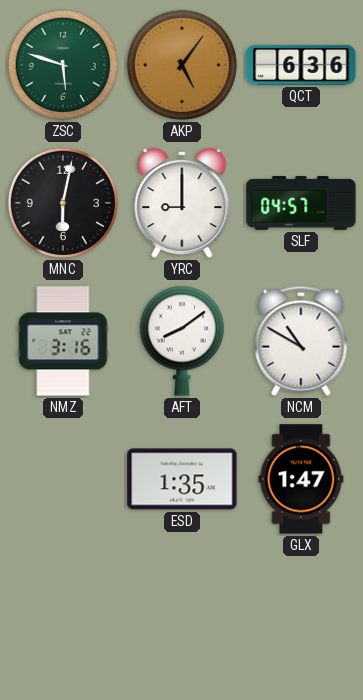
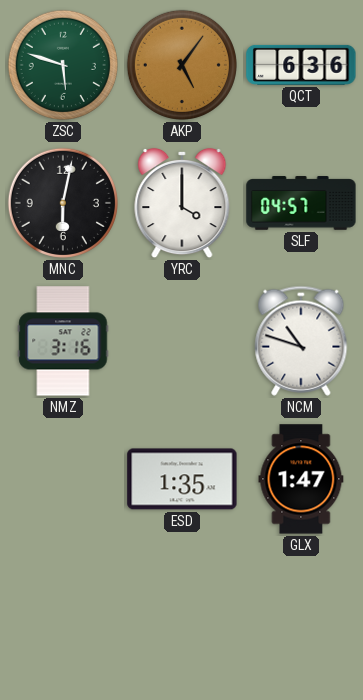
YRC: 9:00 -> 4:00
AFT: 8:09 -> none
NCM: 10:50 -> 10:48
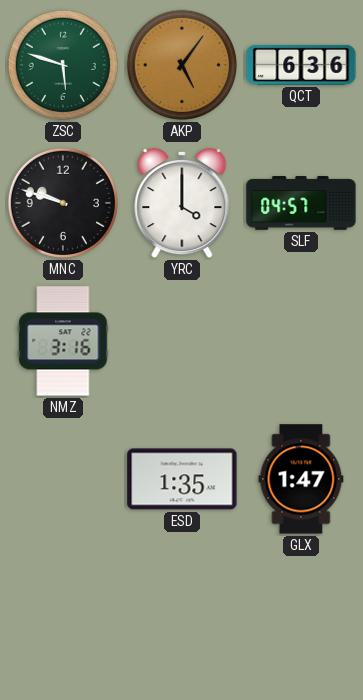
MNC: 6:02 -> 9:48
NCM: 10:48 -> none
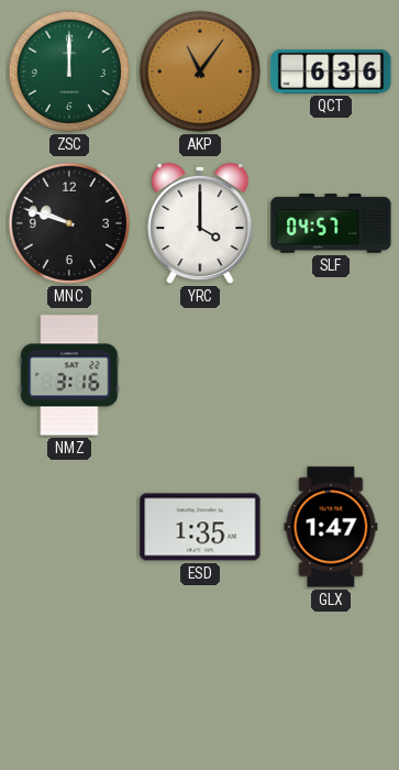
ZSC: 5:48 -> 12:00
AKP: 5:06 -> 11:06
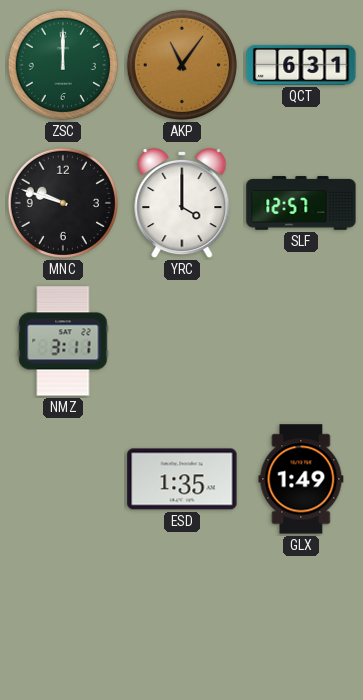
QCT: 6:36 -> 6:31
SLF: 04:57 -> 12:57
NMZ: 3:16 -> 3:11
GLX: 1:47 -> 1:49
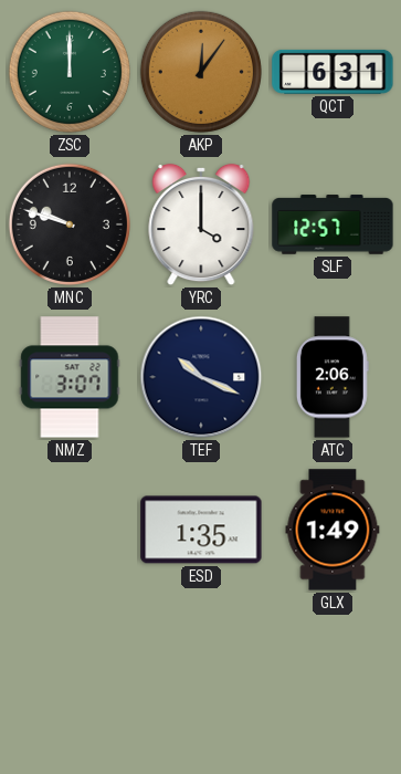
AKP: 11:06 -> 12:06
NMZ: 3:11 -> 3:07
TEF: none -> 10:19
ATC: none -> 2:06
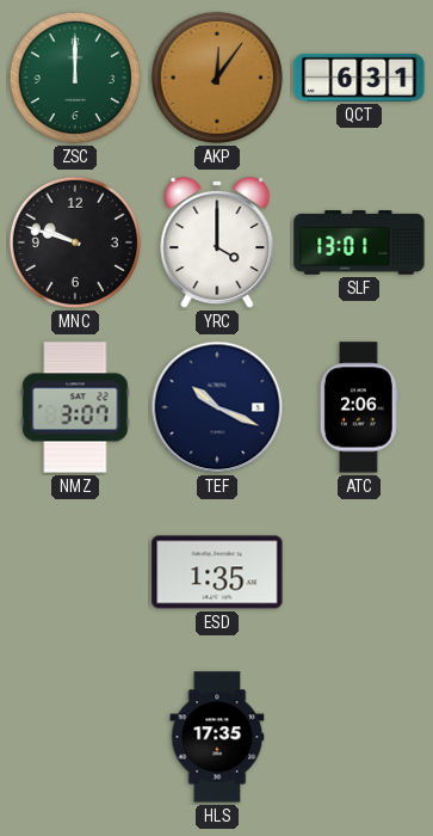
SLF: 12:57 -> 13:01
GLX: 1:49 -> none
HLS: none -> 17:35
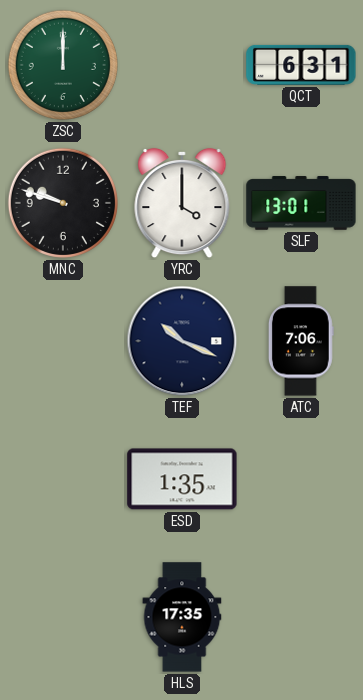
AKP: 12:06 -> none
NMZ: 3:07 -> none
ATC: 2:06 -> 7:06
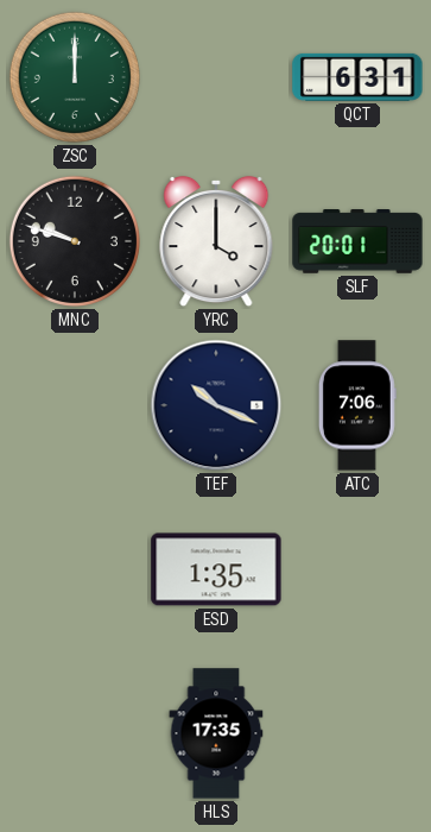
SLF: 13:01 -> 20:01
